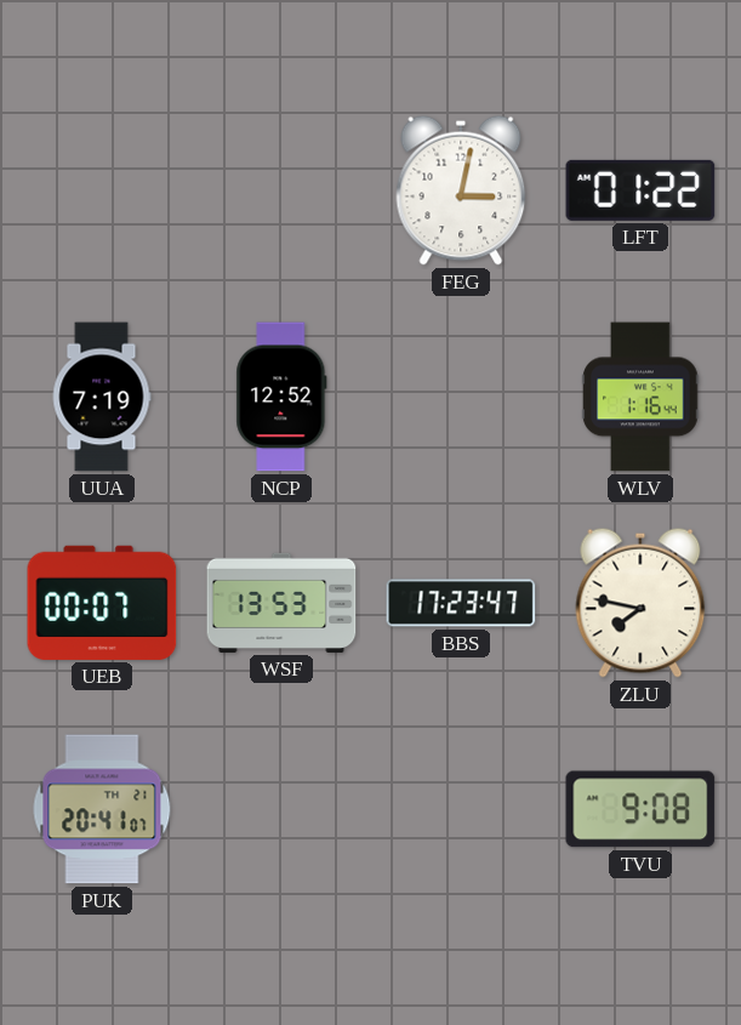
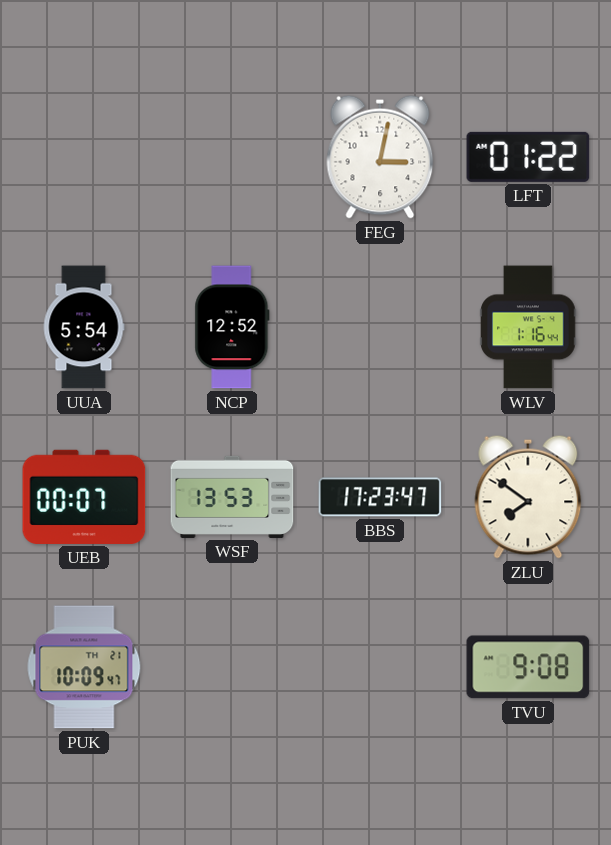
UUA: 7:19 -> 5:54
ZLU: 7:47 -> 7:51
PUK: 20:41 -> 10:09
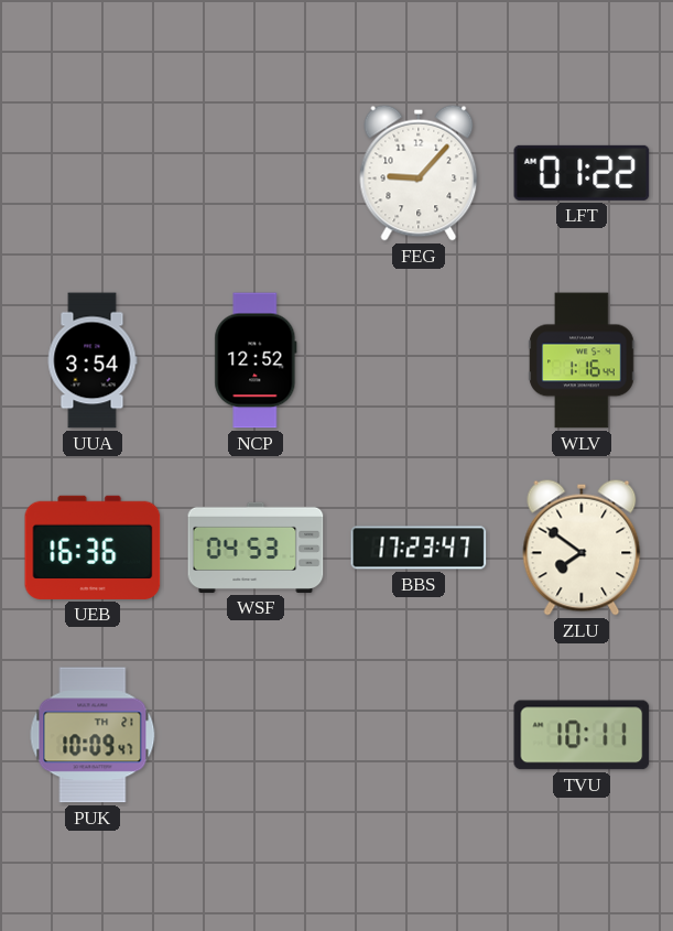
FEG: 3:02 -> 9:07
UUA: 5:54 -> 3:54
UEB: 00:07 -> 16:36
WSF: 13:53 -> 04:53
TVU: 9:08 -> 10:11
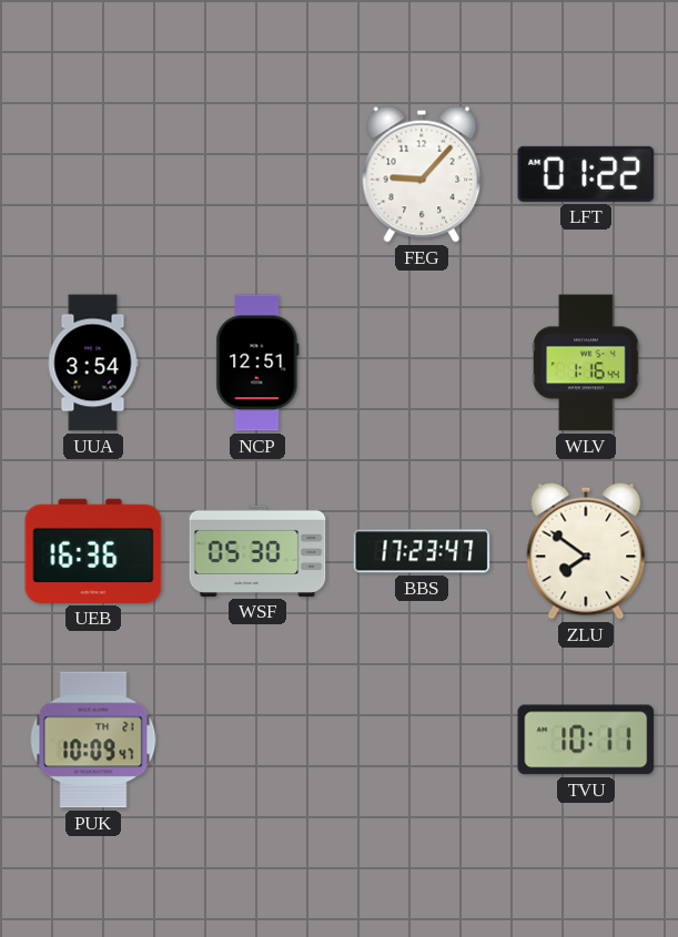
NCP: 12:52 -> 12:51
WSF: 04:53 -> 05:30
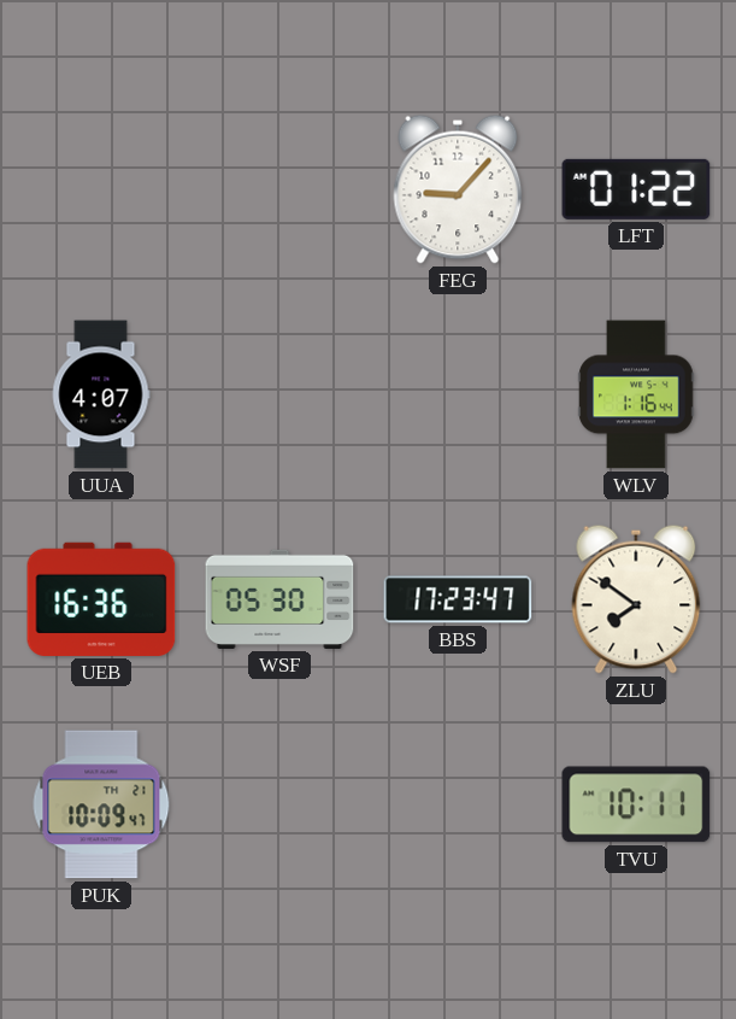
UUA: 3:54 -> 4:07
NCP: 12:51 -> none
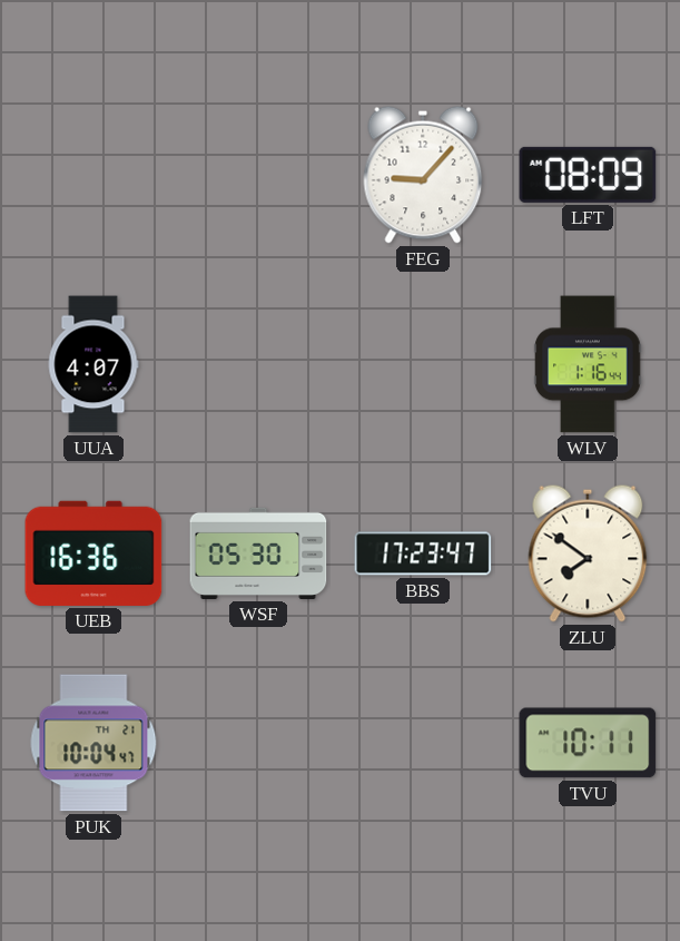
LFT: 01:22 -> 08:09
PUK: 10:09 -> 10:04
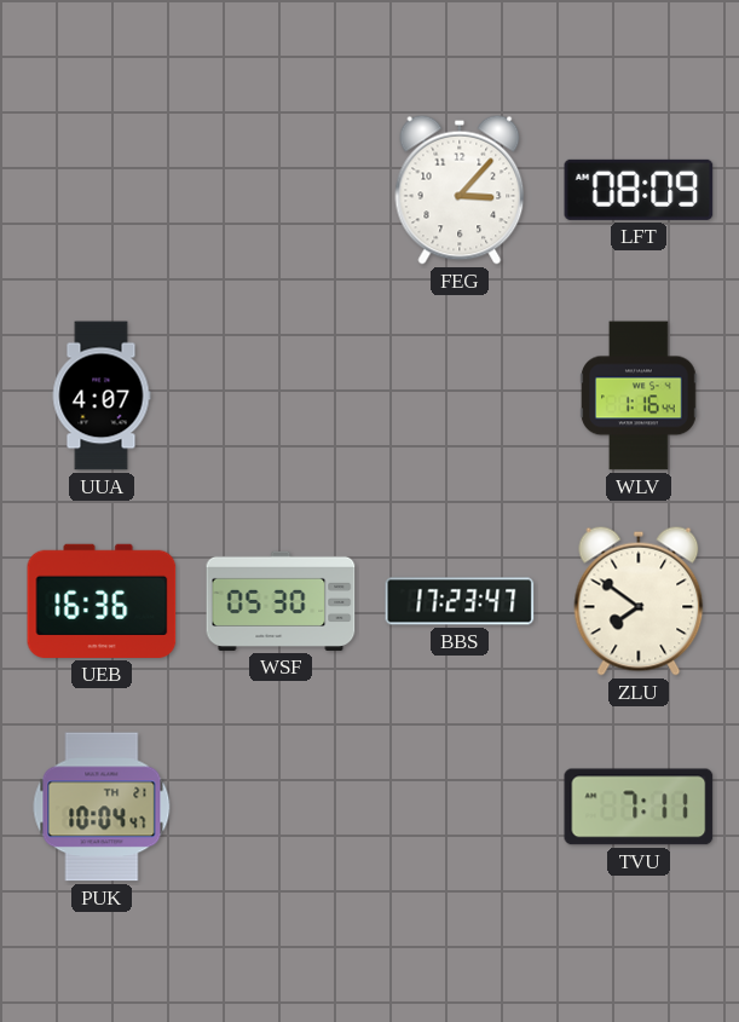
FEG: 9:07 -> 3:07
TVU: 10:11 -> 7:11
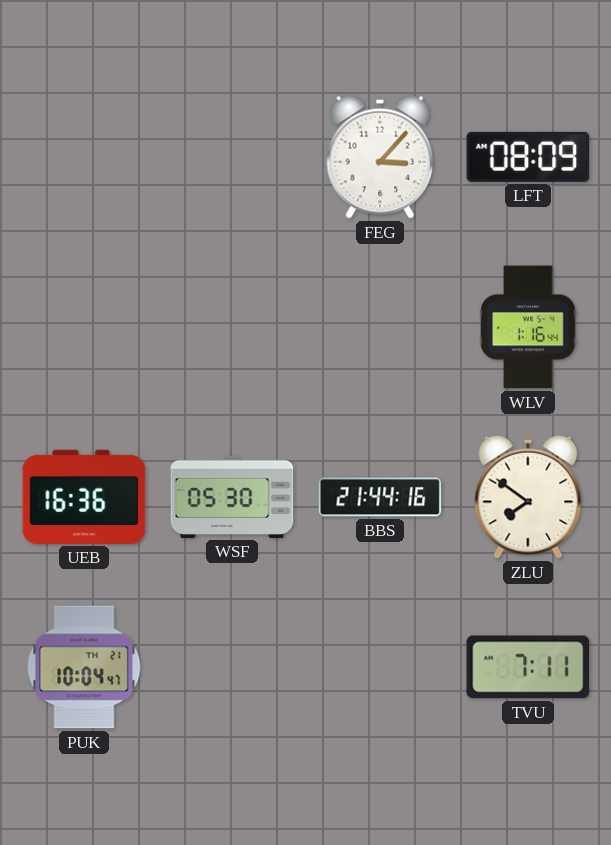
UUA: 4:07 -> none
BBS: 17:23 -> 21:44
